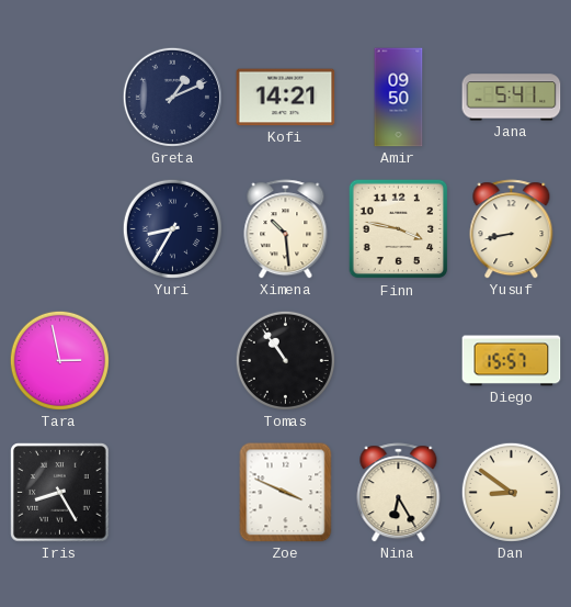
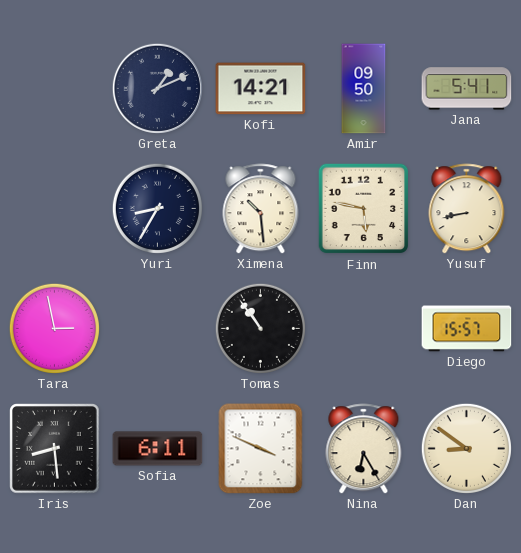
Finn: 3:47 -> 5:47
Iris: 8:25 -> 8:29
Sofia: none -> 6:11
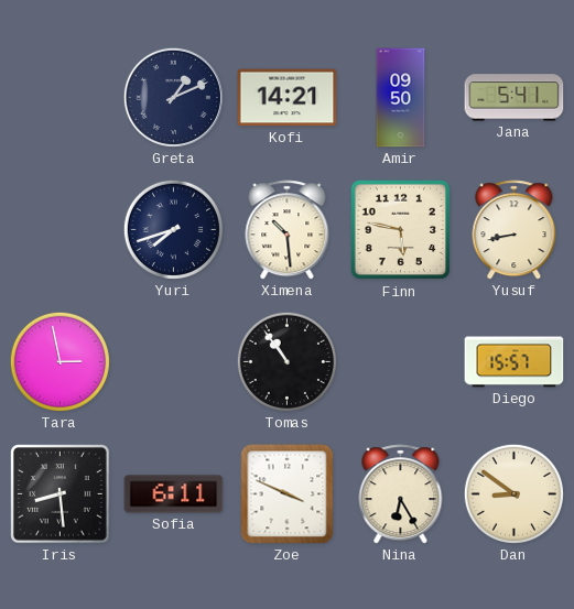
Yuri: 8:35 -> 7:42
